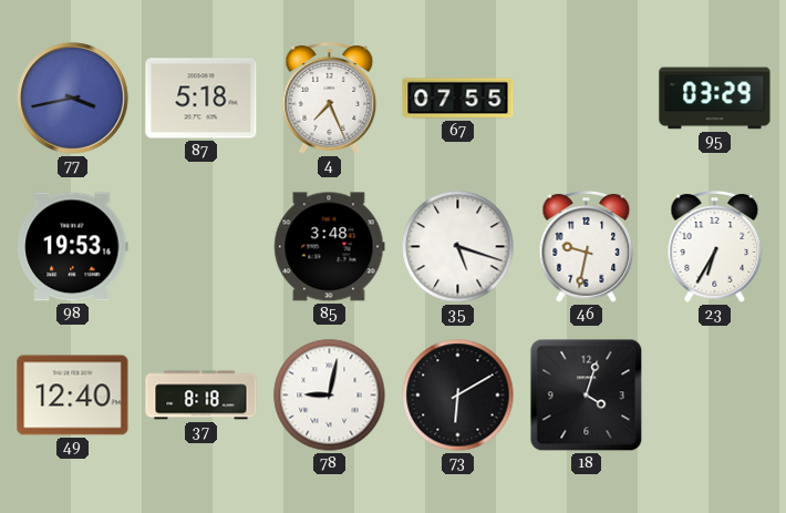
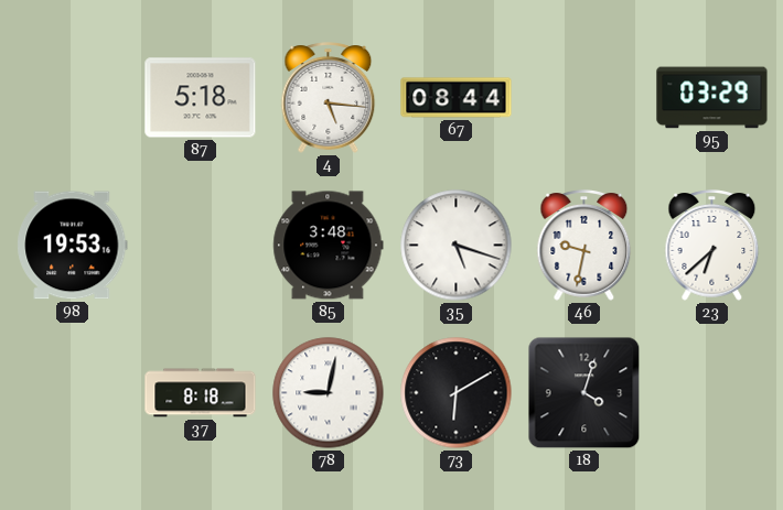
77: 3:43 -> none
4: 7:26 -> 5:16
67: 07:55 -> 08:44
23: 6:35 -> 6:38
49: 12:40 -> none
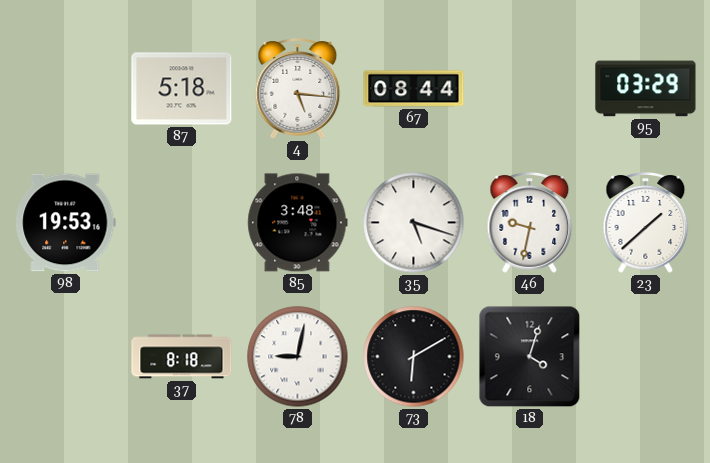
23: 6:38 -> 1:38
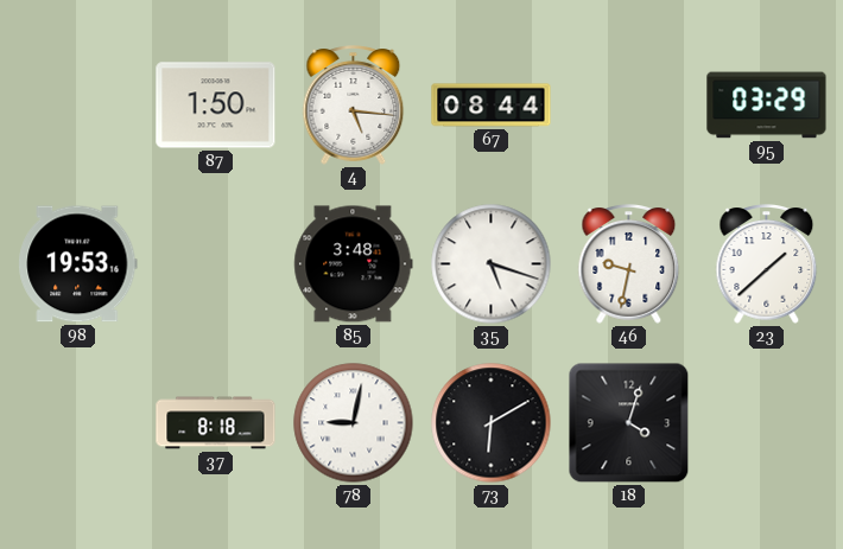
87: 5:18 -> 1:50
